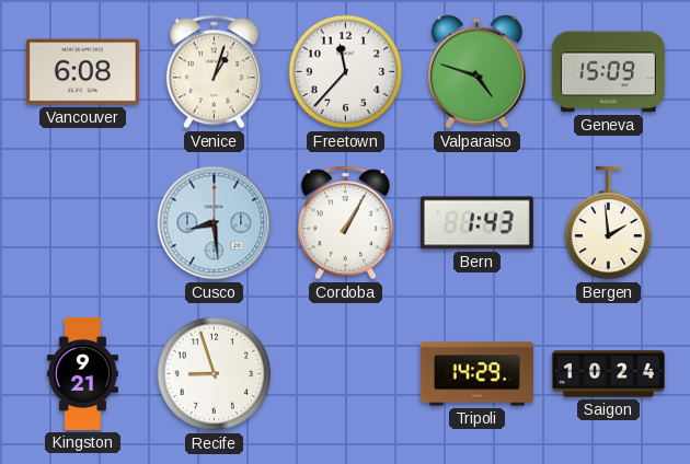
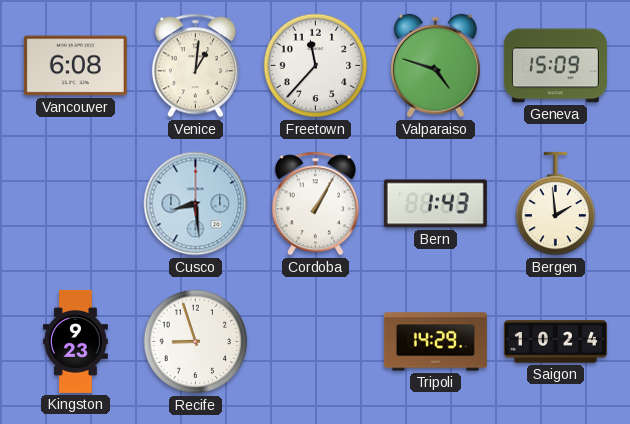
Venice: 1:03 -> 1:01
Kingston: 9:21 -> 9:23
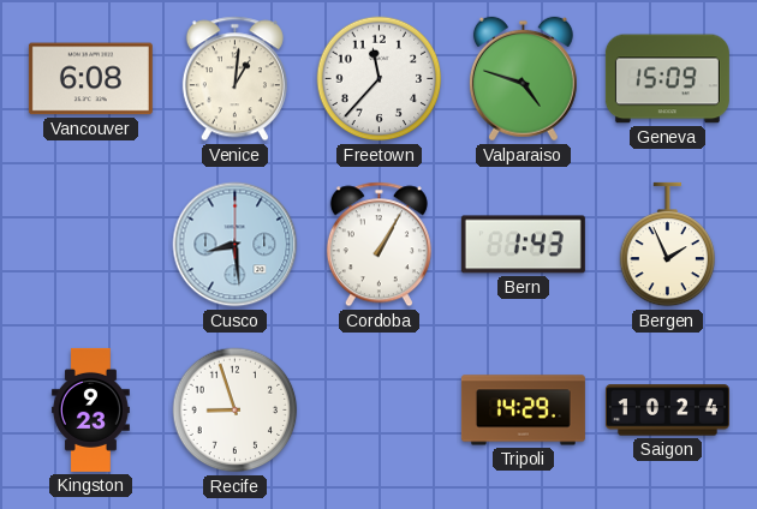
Bergen: 1:59 -> 1:56
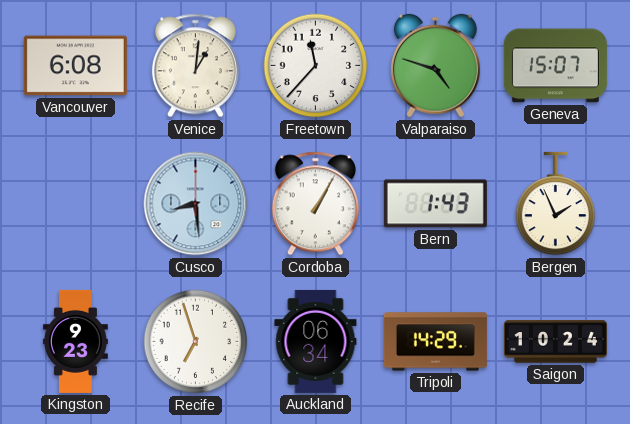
Geneva: 15:09 -> 15:07
Recife: 8:57 -> 6:57
Auckland: none -> 06:34
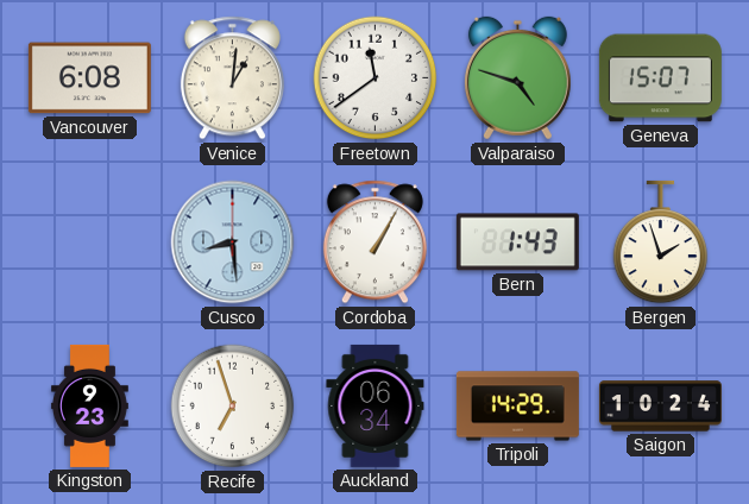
Freetown: 11:37 -> 11:39
Bergen: 1:56 -> 1:57
